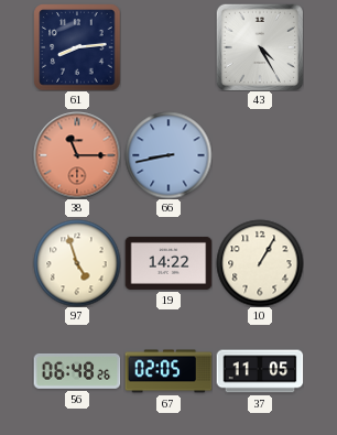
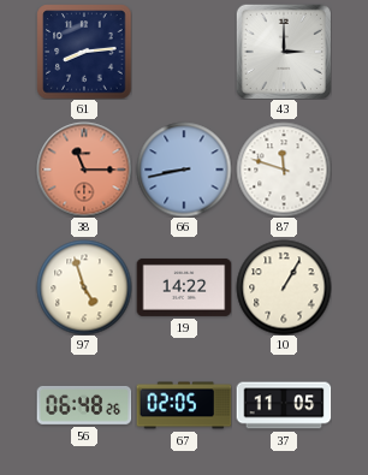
43: 4:25 -> 3:00
87: none -> 11:48
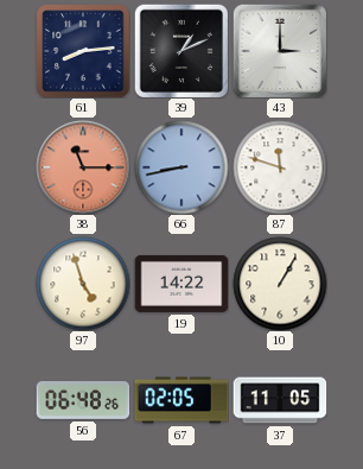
39: none -> 1:11
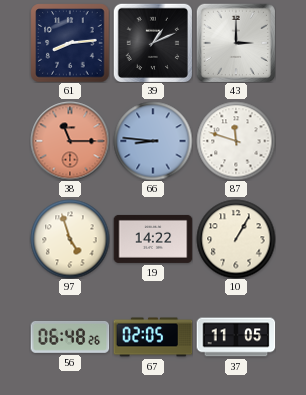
66: 8:43 -> 8:46
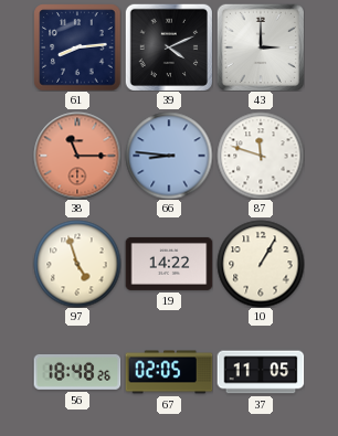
39: 1:11 -> 4:11
56: 06:48 -> 18:48
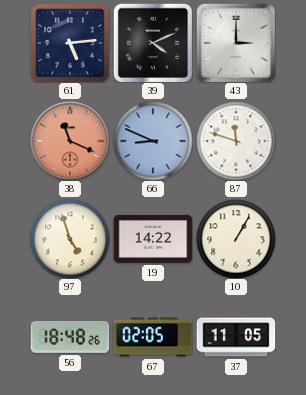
61: 8:14 -> 5:14
38: 11:15 -> 11:19
66: 8:46 -> 8:49
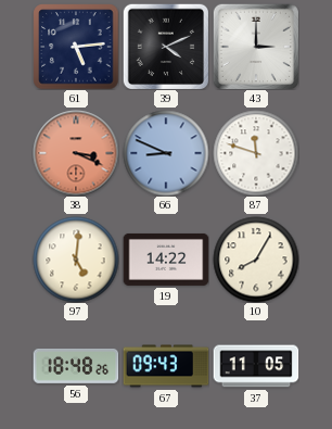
38: 11:19 -> 3:19
97: 4:57 -> 5:01
10: 1:05 -> 8:05
67: 02:05 -> 09:43
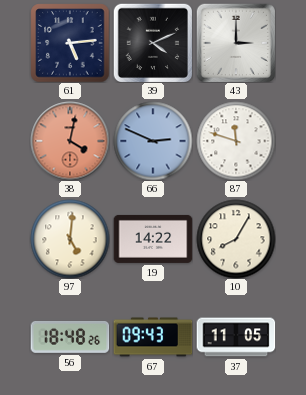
38: 3:19 -> 4:02
66: 8:49 -> 2:49
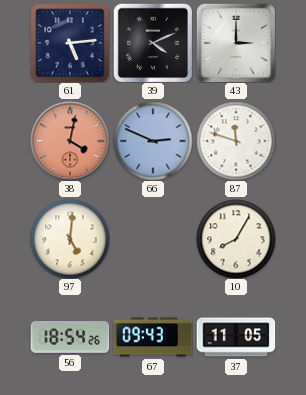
19: 14:22 -> none
56: 18:48 -> 18:54
